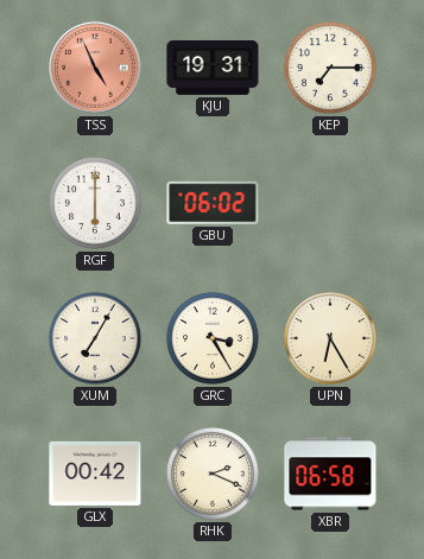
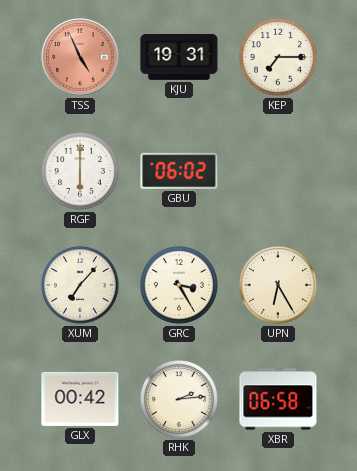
XUM: 7:05 -> 7:07
RHK: 2:19 -> 2:14
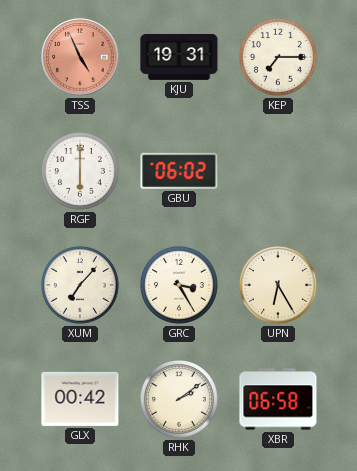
RHK: 2:14 -> 2:09
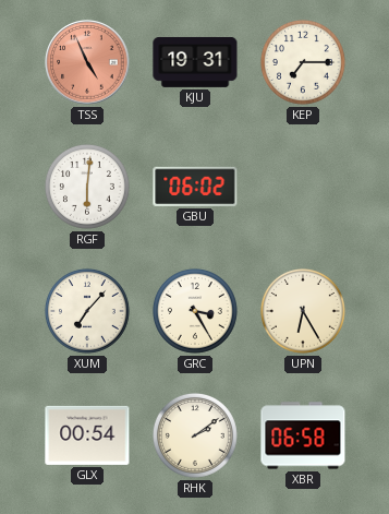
RGF: 6:00 -> 6:01
GLX: 00:42 -> 00:54
